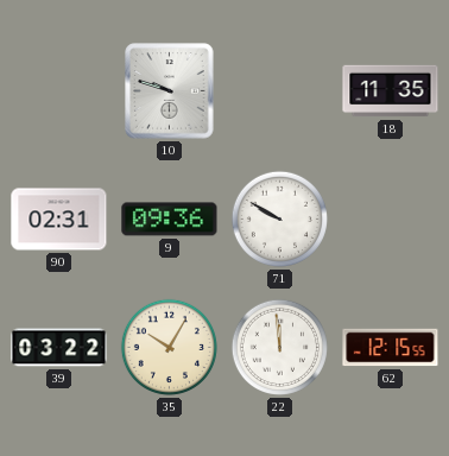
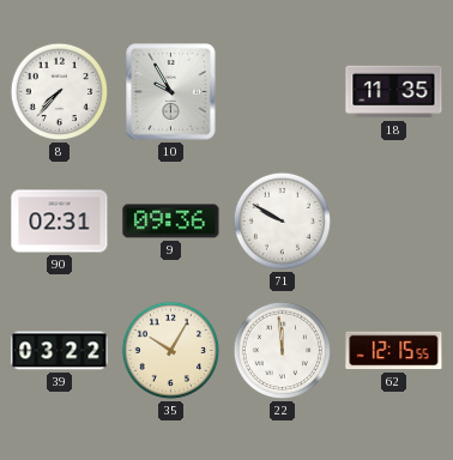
8: none -> 7:37
10: 9:48 -> 9:55
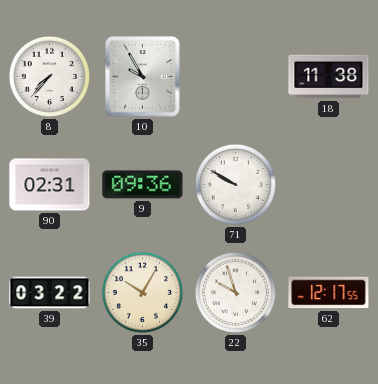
18: 11:35 -> 11:38
22: 11:59 -> 9:57
62: 12:15 -> 12:17
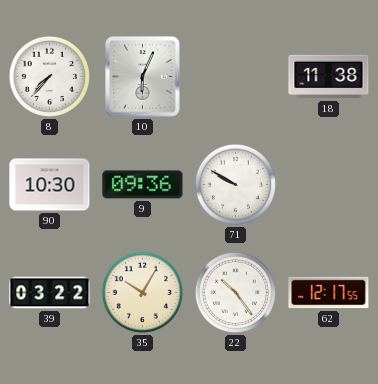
10: 9:55 -> 6:04
90: 02:31 -> 10:30
22: 9:57 -> 10:24
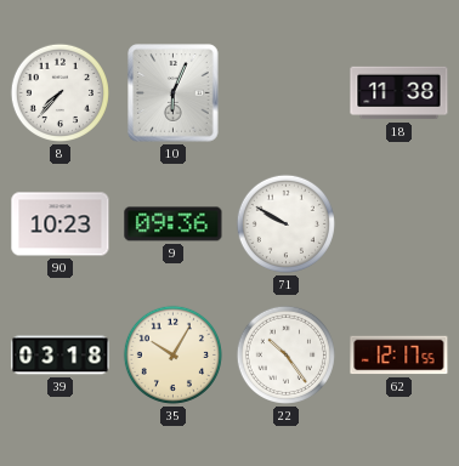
90: 10:30 -> 10:23
39: 03:22 -> 03:18
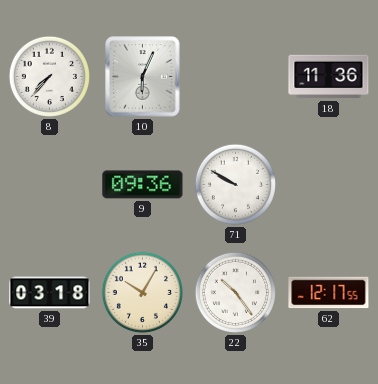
18: 11:38 -> 11:36
90: 10:23 -> none
